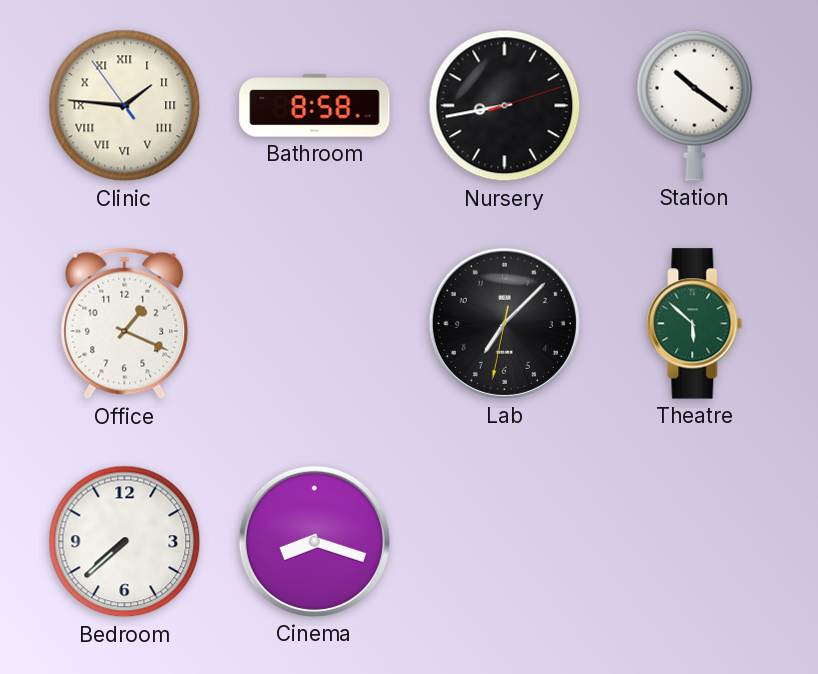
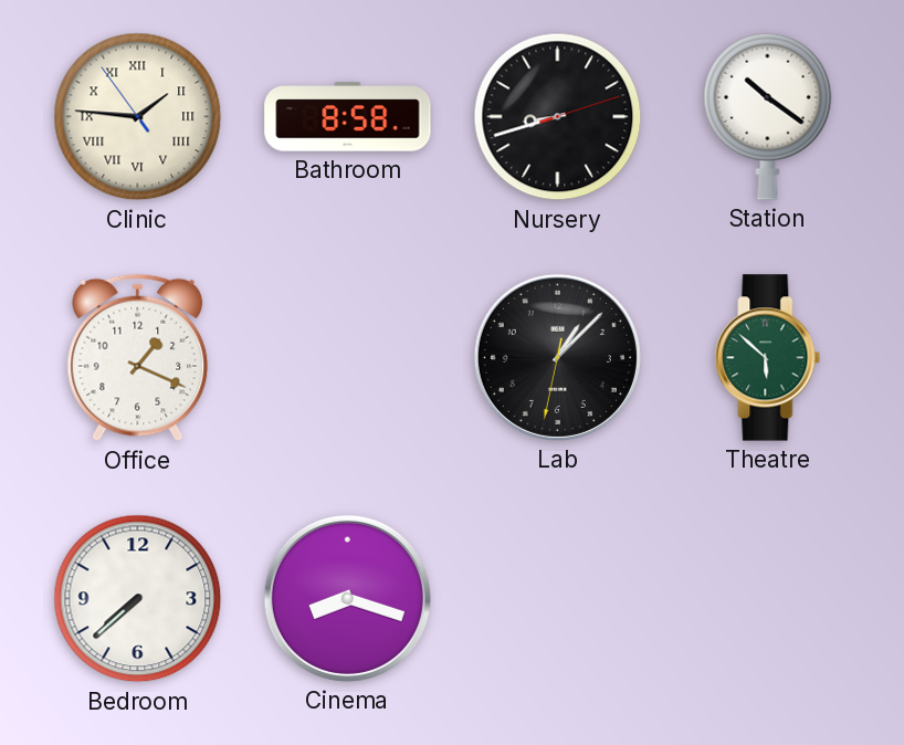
Nursery: 8:43 -> 8:42
Lab: 7:07 -> 1:07
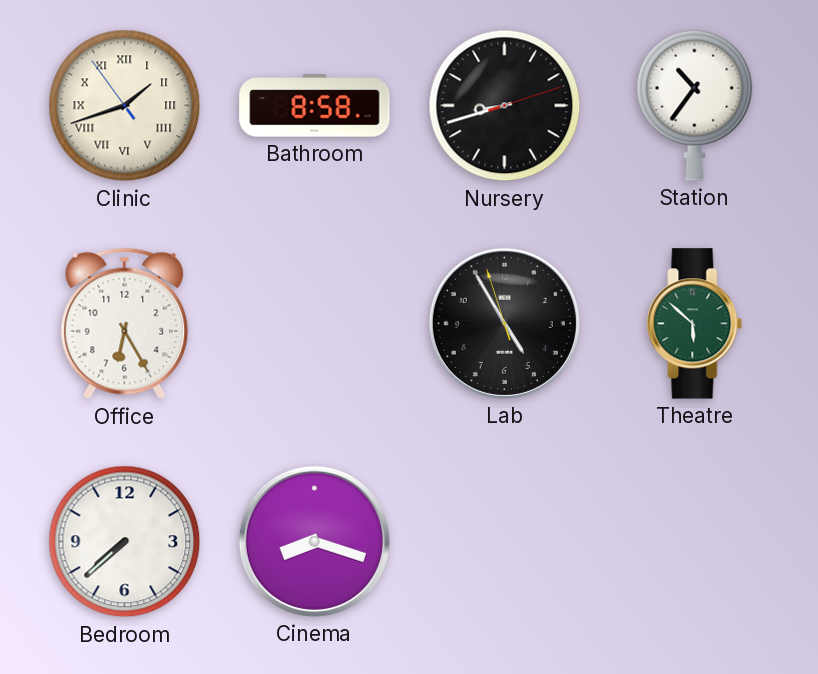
Clinic: 1:45 -> 1:41
Station: 10:21 -> 10:36
Office: 1:19 -> 6:25
Lab: 1:07 -> 4:54
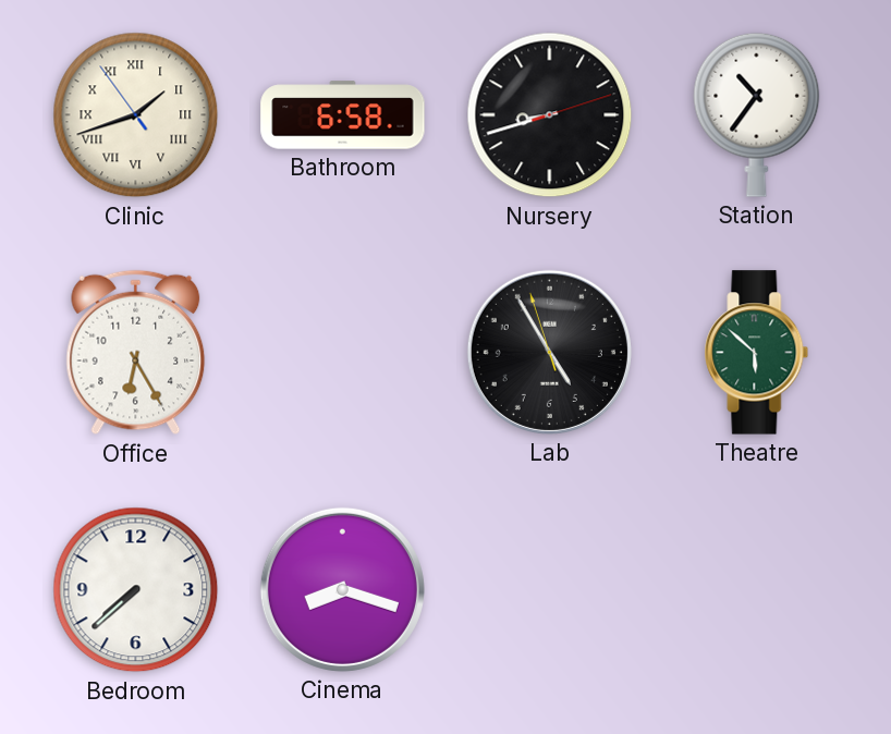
Bathroom: 8:58 -> 6:58
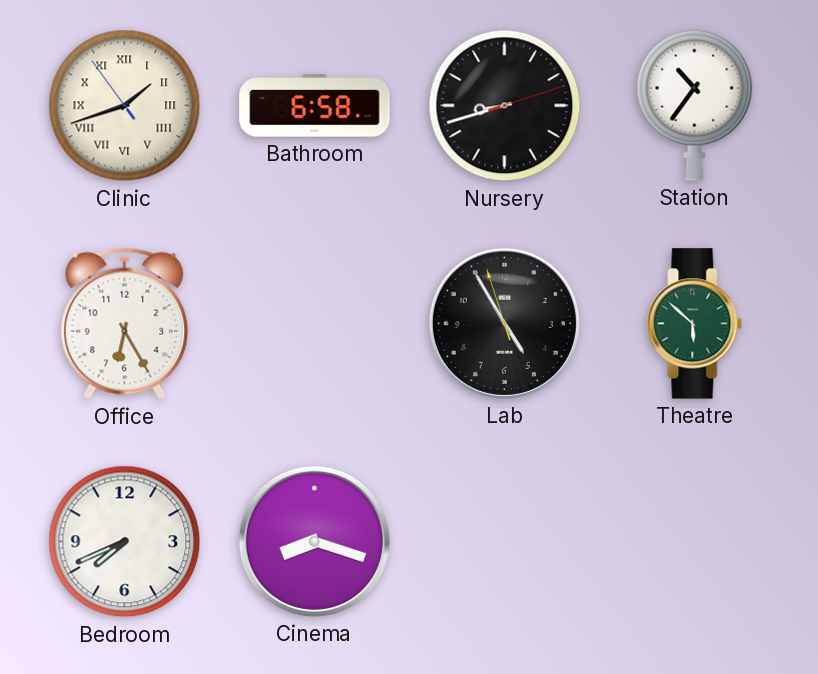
Bedroom: 7:38 -> 7:41
